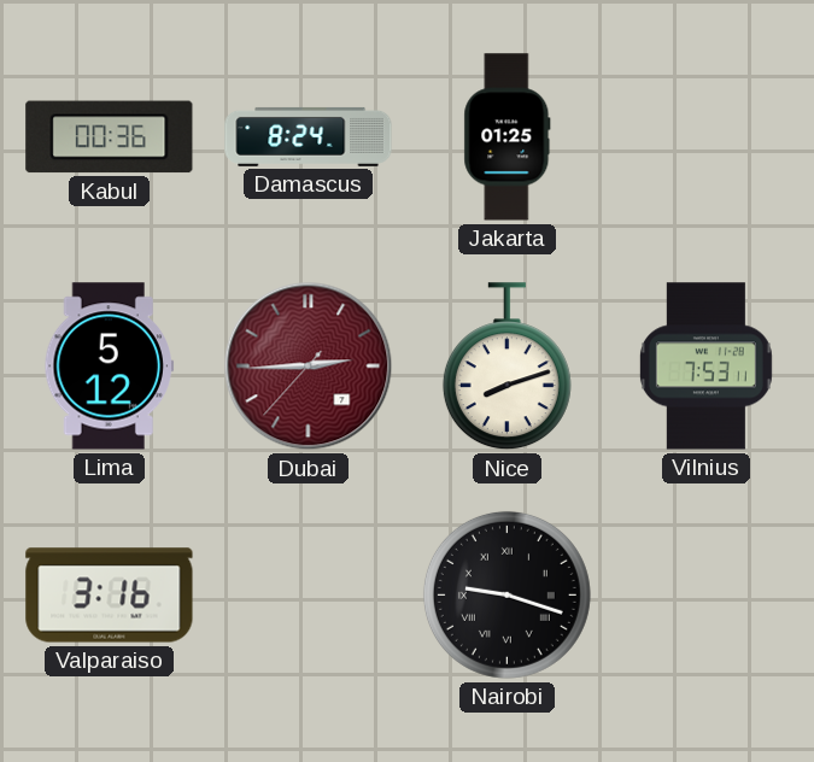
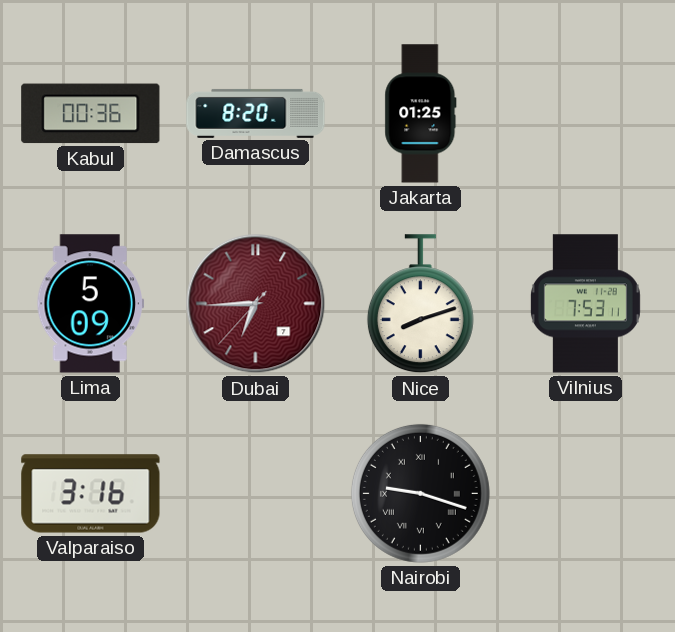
Damascus: 8:24 -> 8:20
Lima: 5:12 -> 5:09
Dubai: 2:44 -> 6:44
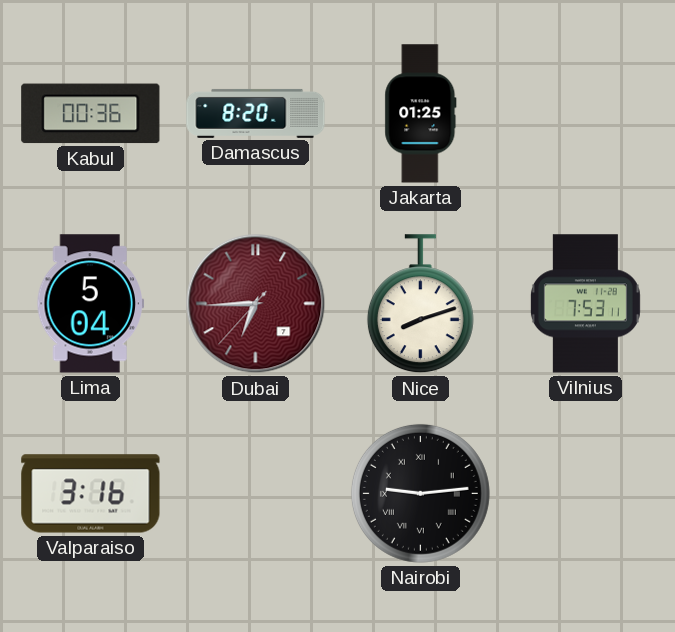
Lima: 5:09 -> 5:04
Nairobi: 9:18 -> 9:14
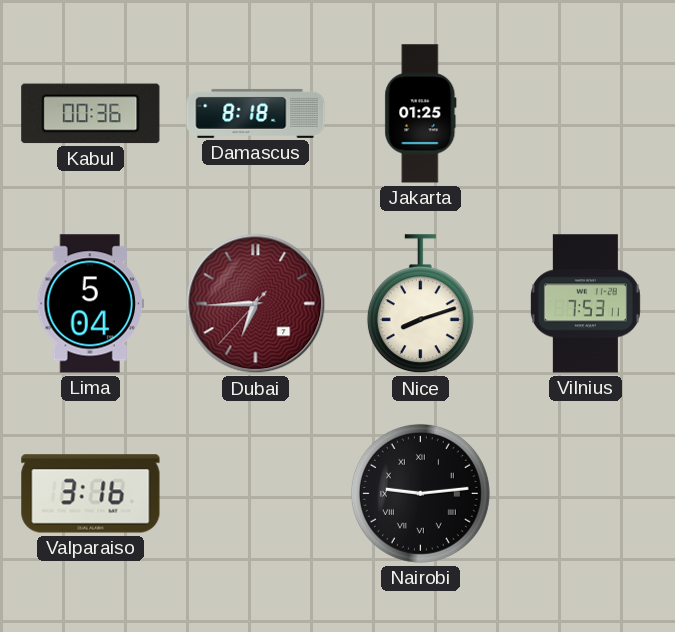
Damascus: 8:20 -> 8:18
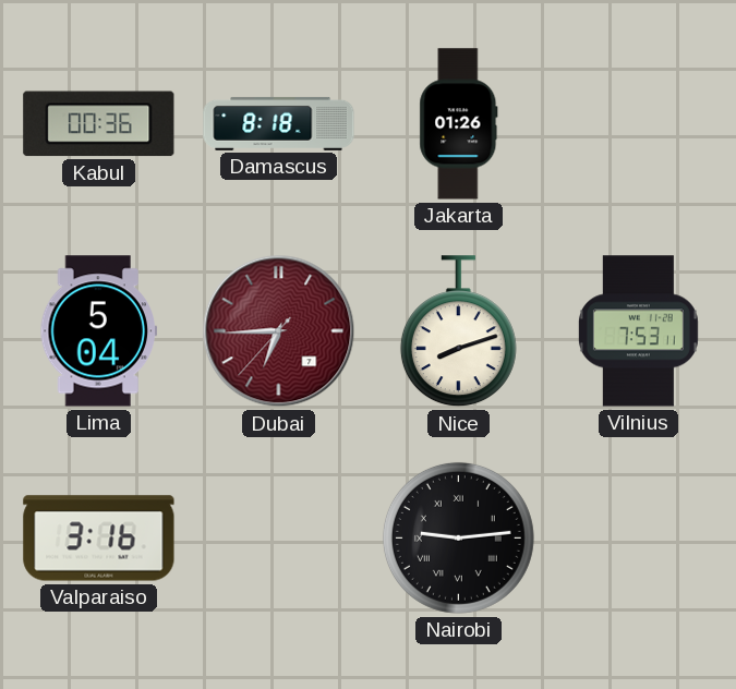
Jakarta: 01:25 -> 01:26
